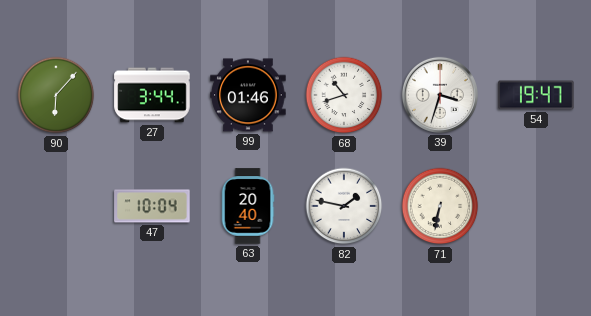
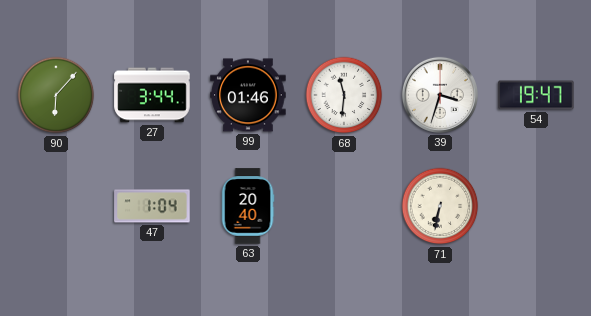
68: 10:42 -> 11:31
47: 10:04 -> 1:04
82: 1:47 -> none
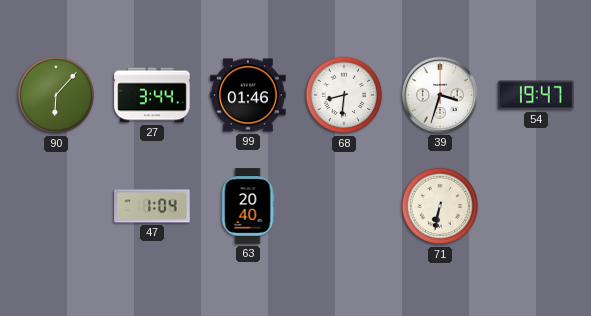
68: 11:31 -> 8:31
